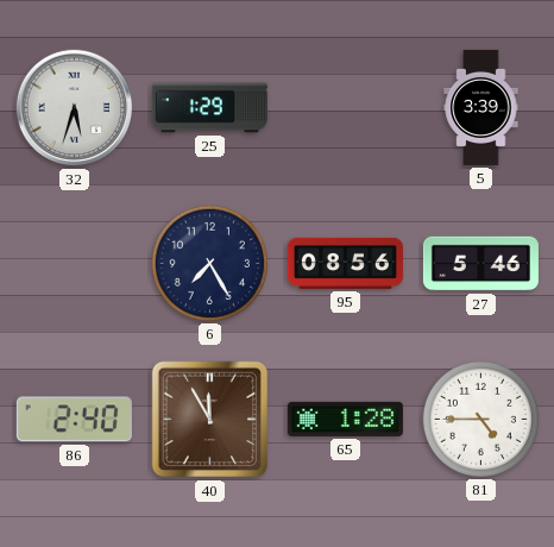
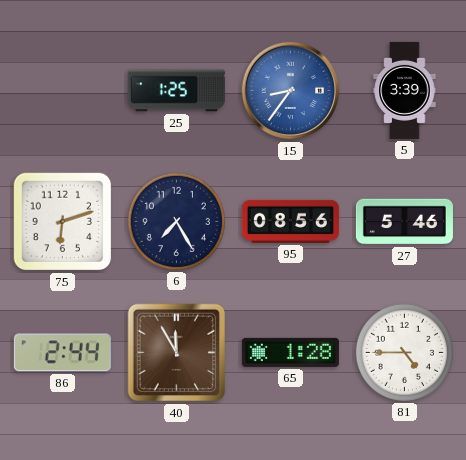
32: 5:33 -> none
25: 1:29 -> 1:25
15: none -> 8:36
75: none -> 6:12
86: 2:40 -> 2:44
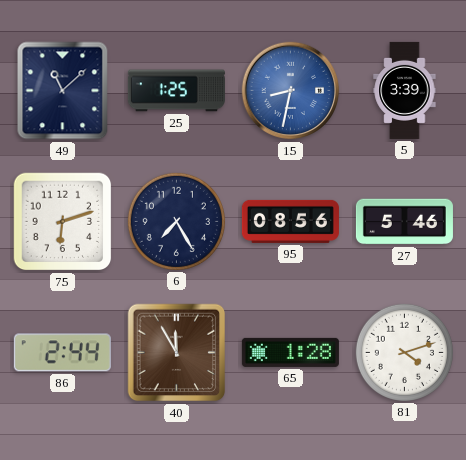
49: none -> 11:08
15: 8:36 -> 8:32
81: 4:45 -> 4:12
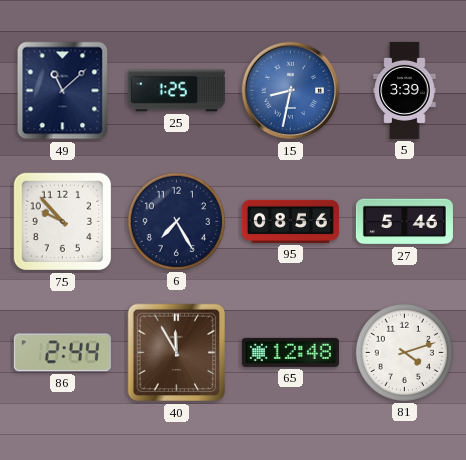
75: 6:12 -> 9:53
65: 1:28 -> 12:48
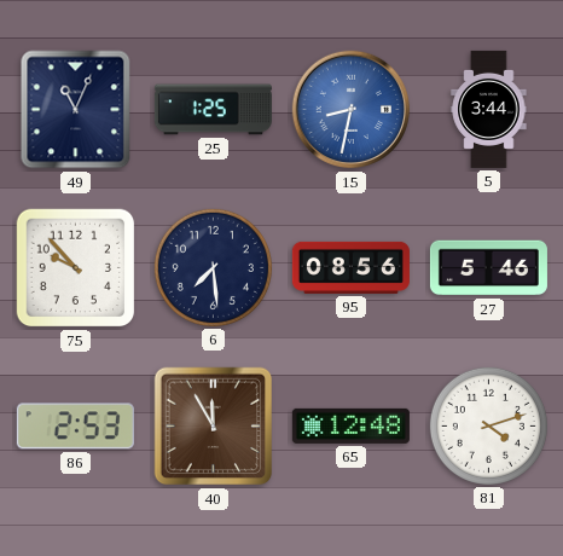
49: 11:08 -> 11:04
5: 3:39 -> 3:44
6: 7:25 -> 7:29
86: 2:44 -> 2:53
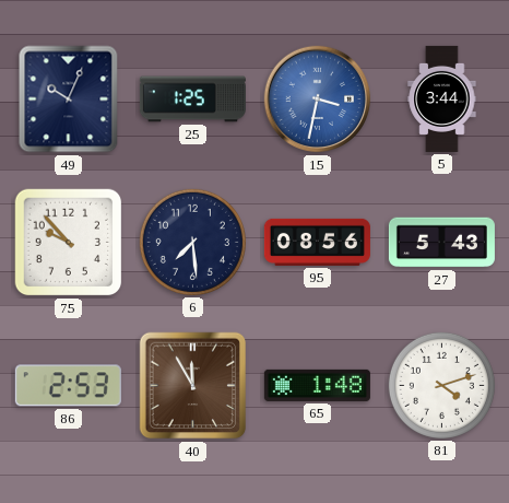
49: 11:04 -> 10:04
15: 8:32 -> 3:32
27: 5:46 -> 5:43
65: 12:48 -> 1:48
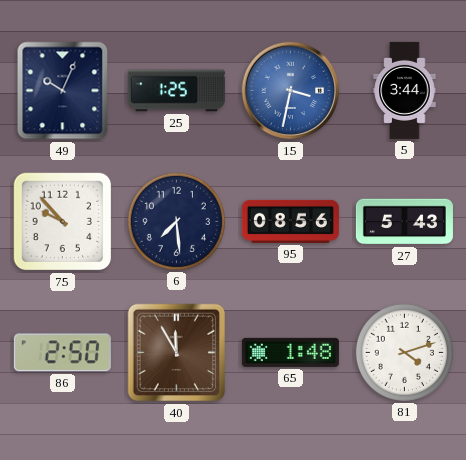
86: 2:53 -> 2:50
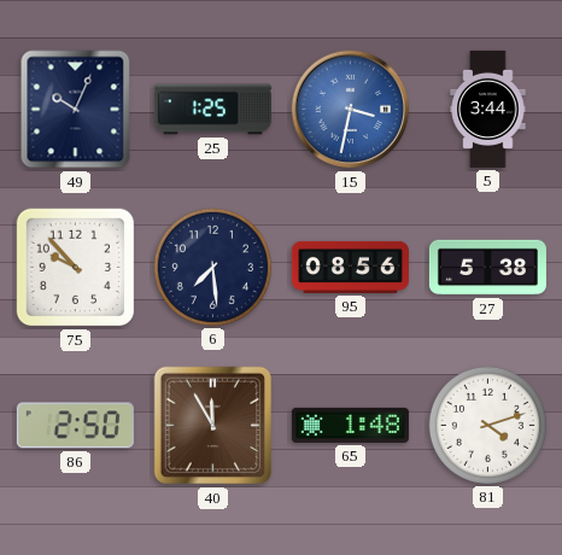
27: 5:43 -> 5:38
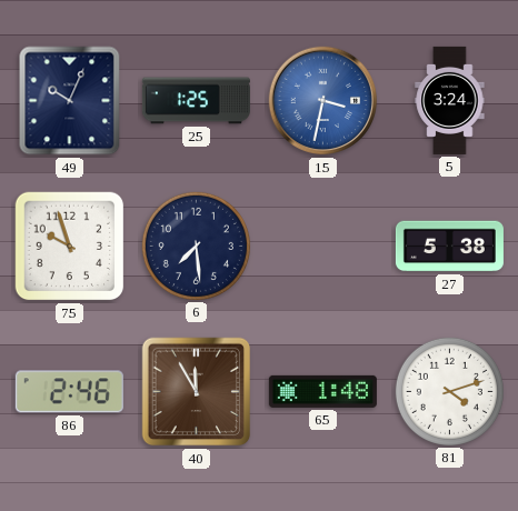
5: 3:44 -> 3:24
75: 9:53 -> 9:57
95: 08:56 -> none
86: 2:50 -> 2:46
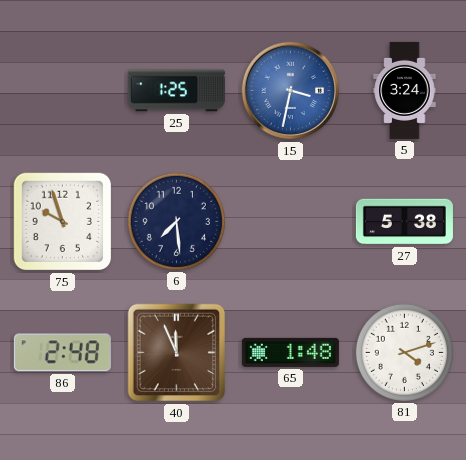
49: 10:04 -> none
86: 2:46 -> 2:48
40: 11:55 -> 11:56
